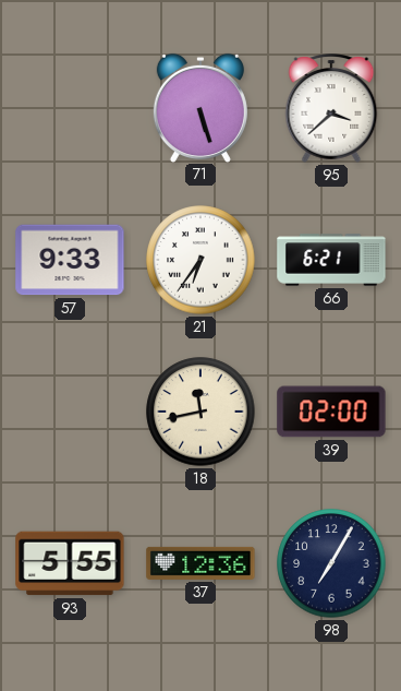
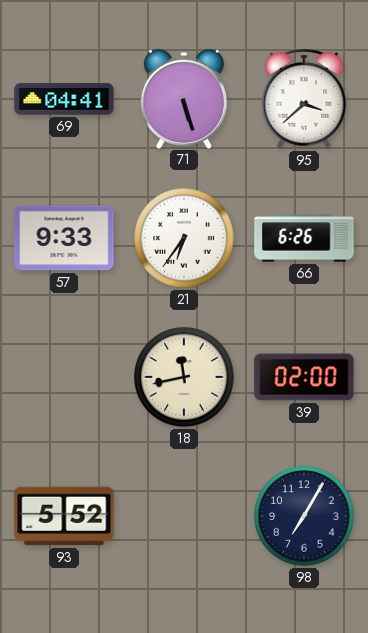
69: none -> 04:41
66: 6:21 -> 6:26
93: 5:55 -> 5:52
37: 12:36 -> none
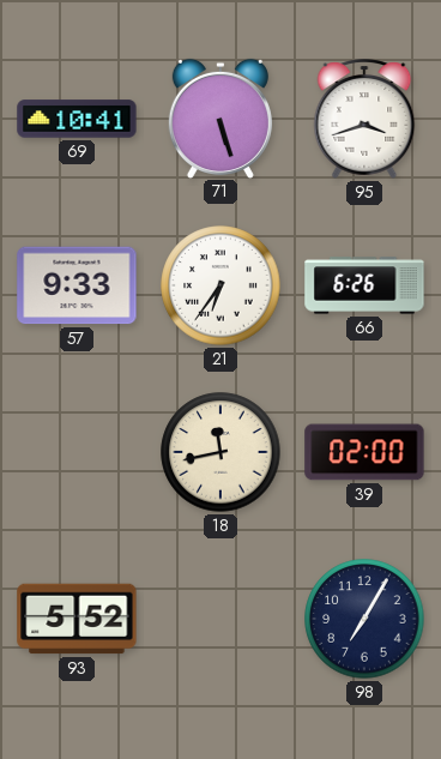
69: 04:41 -> 10:41
95: 3:38 -> 3:42
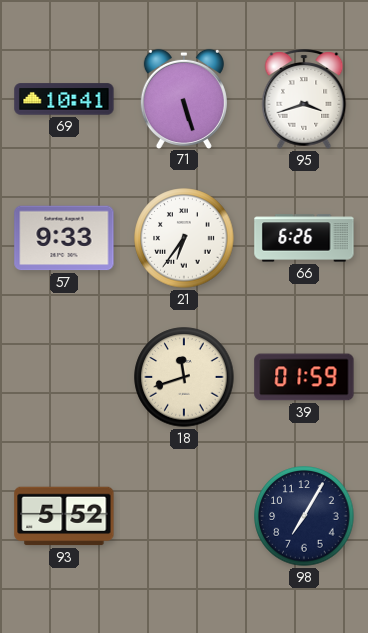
18: 11:43 -> 11:42
39: 02:00 -> 01:59
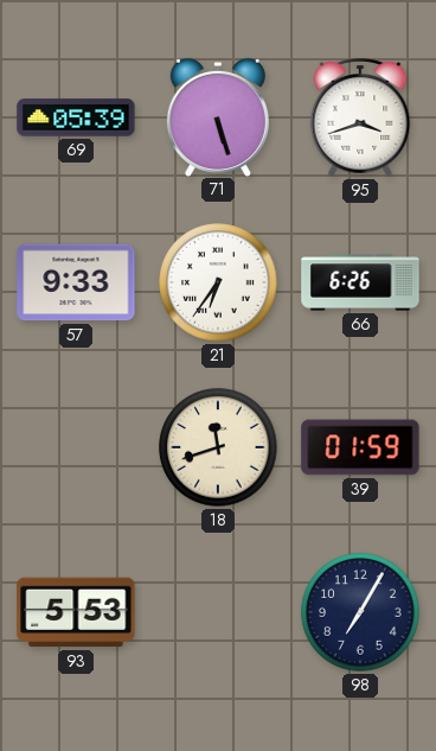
69: 10:41 -> 05:39
93: 5:52 -> 5:53
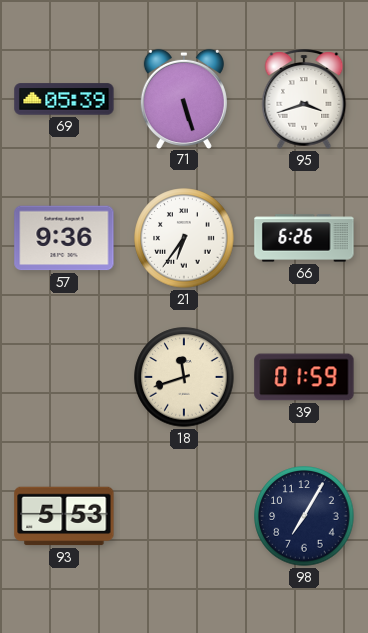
57: 9:33 -> 9:36
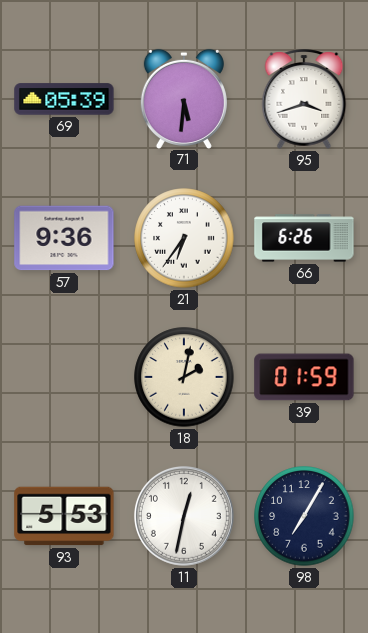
71: 5:27 -> 5:31
18: 11:42 -> 2:02
11: none -> 12:32
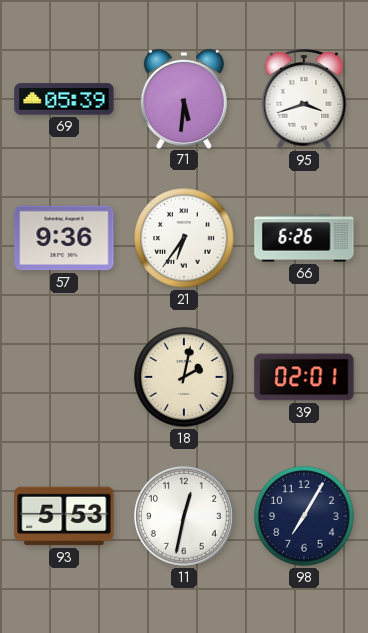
39: 01:59 -> 02:01
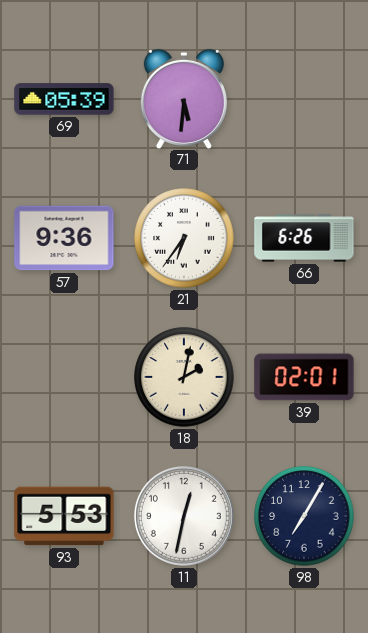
95: 3:42 -> none
